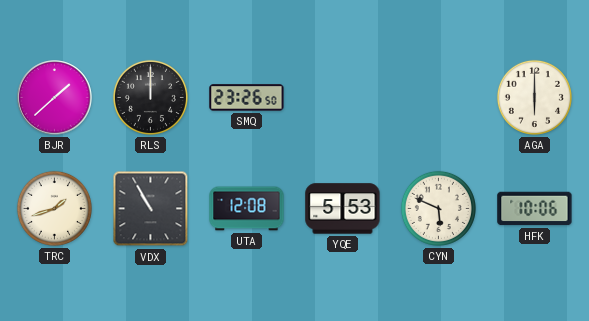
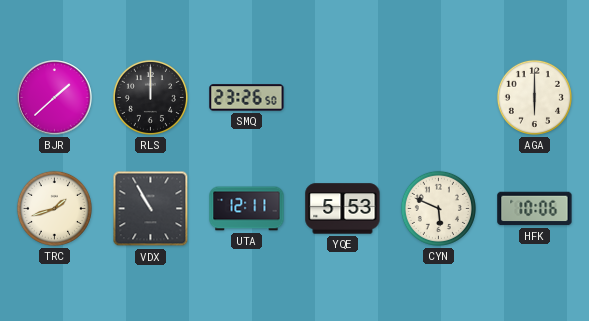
UTA: 12:08 -> 12:11
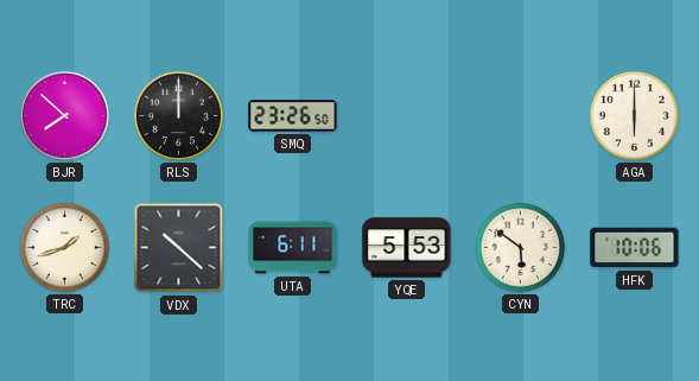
BJR: 1:38 -> 7:52
VDX: 10:55 -> 10:22
UTA: 12:11 -> 6:11
CYN: 5:49 -> 5:51
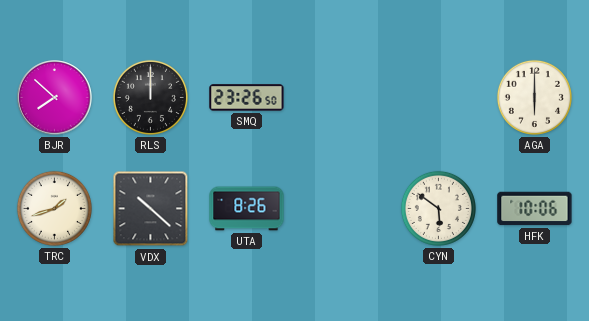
UTA: 6:11 -> 8:26
YQE: 5:53 -> none
